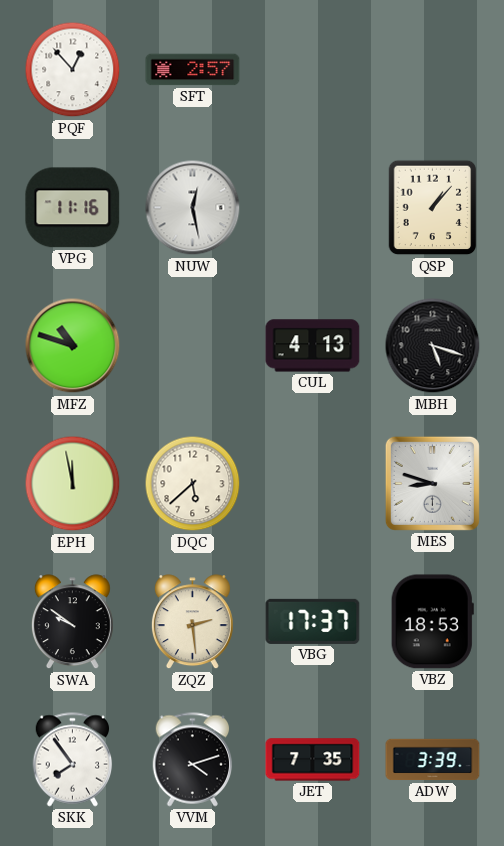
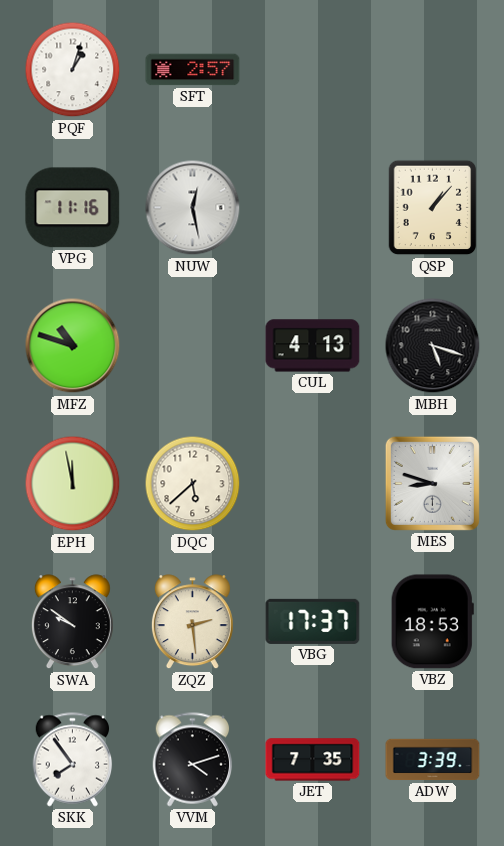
PQF: 12:53 -> 1:03
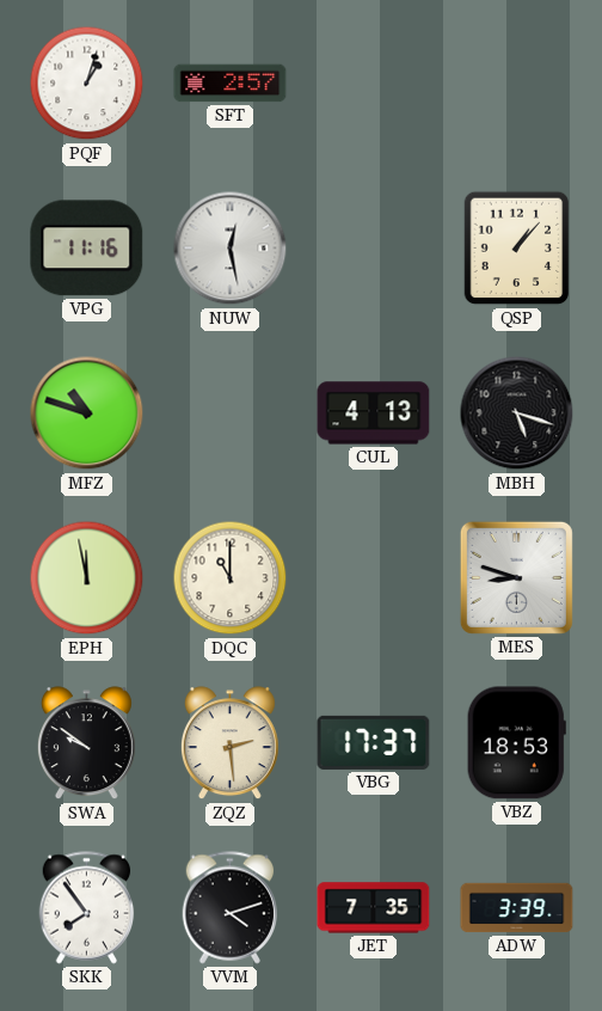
DQC: 5:38 -> 11:00
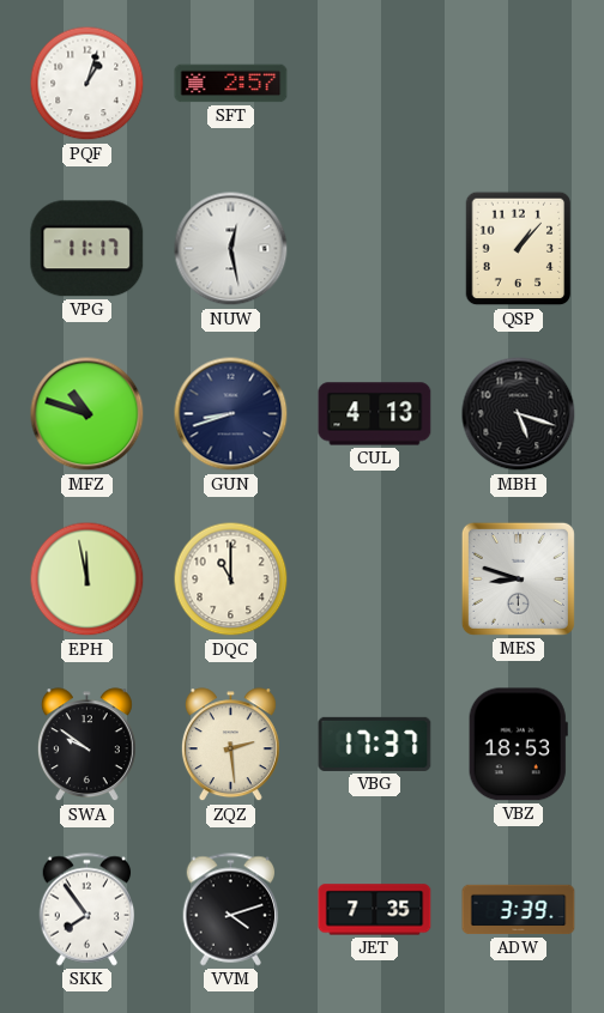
VPG: 11:16 -> 11:17
GUN: none -> 8:42
